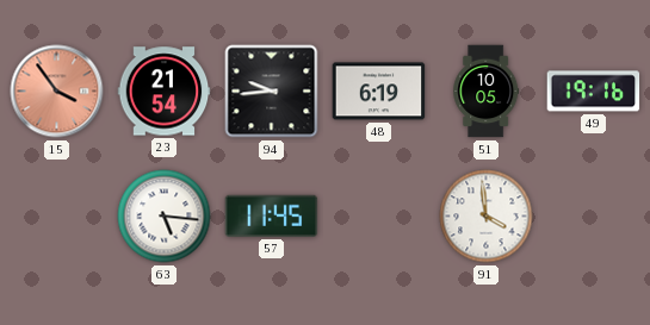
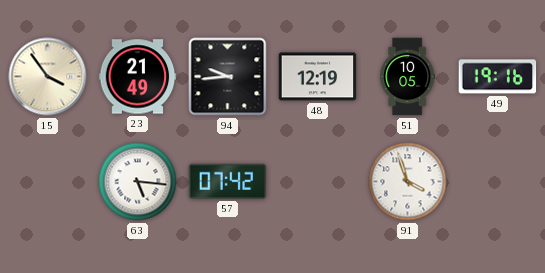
15 dial: salmon -> cream
23: 21:54 -> 21:49
48: 6:19 -> 12:19
57: 11:45 -> 07:42
91: 3:59 -> 3:57
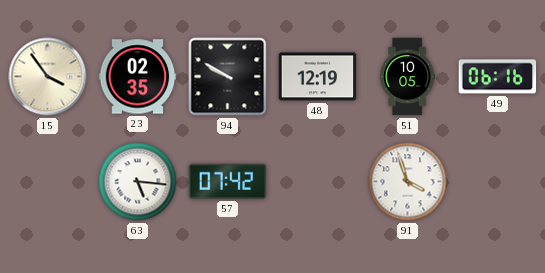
23: 21:49 -> 02:35
94: 9:44 -> 9:50
49: 19:16 -> 06:16
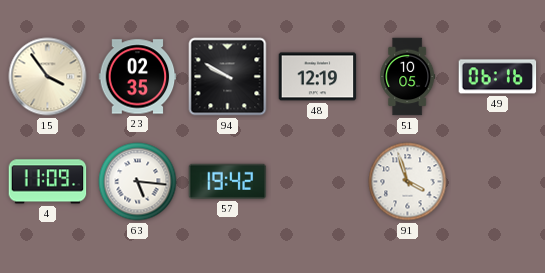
4: none -> 11:09
57: 07:42 -> 19:42
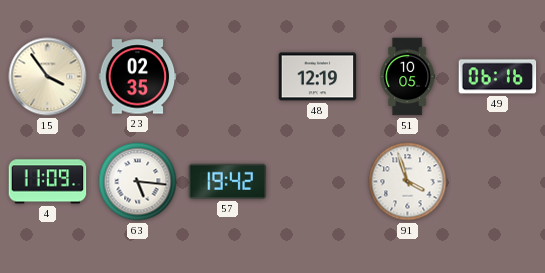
94: 9:50 -> none
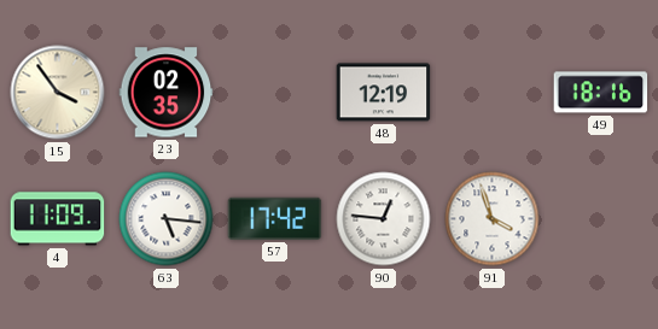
51: 10:05 -> none
49: 06:16 -> 18:16
57: 19:42 -> 17:42
90: none -> 12:46
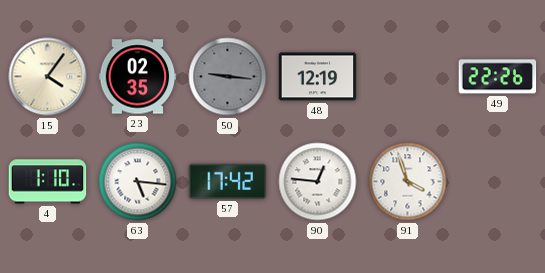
15: 3:54 -> 4:06
50: none -> 9:16
49: 18:16 -> 22:26
4: 11:09 -> 1:10
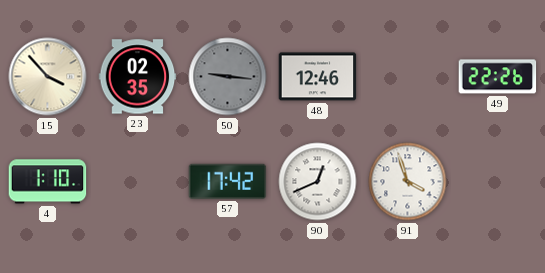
15: 4:06 -> 3:53
48: 12:19 -> 12:46
63: 5:16 -> none
90: 12:46 -> 12:41
